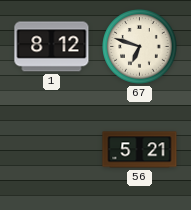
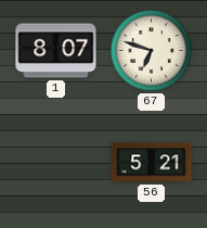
1: 8:12 -> 8:07
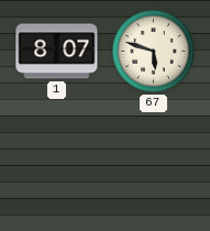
67: 6:48 -> 5:48
56: 5:21 -> none
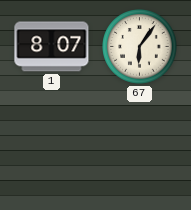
67: 5:48 -> 6:06
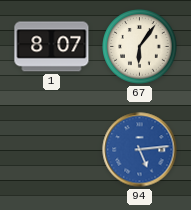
94: none -> 5:14
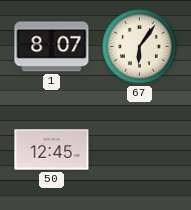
50: none -> 12:45
94: 5:14 -> none
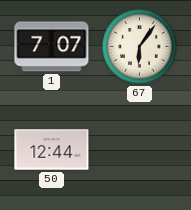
1: 8:07 -> 7:07
50: 12:45 -> 12:44
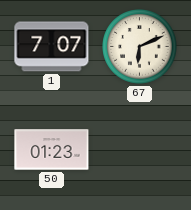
67: 6:06 -> 6:11
50: 12:44 -> 01:23
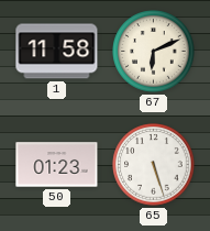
1: 7:07 -> 11:58
65: none -> 5:27
